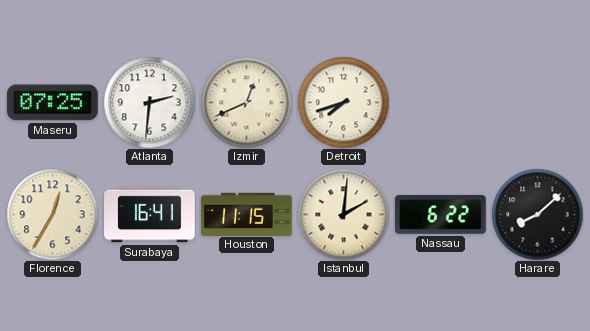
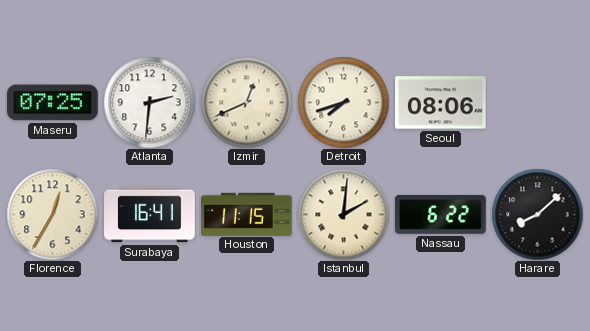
Seoul: none -> 08:06
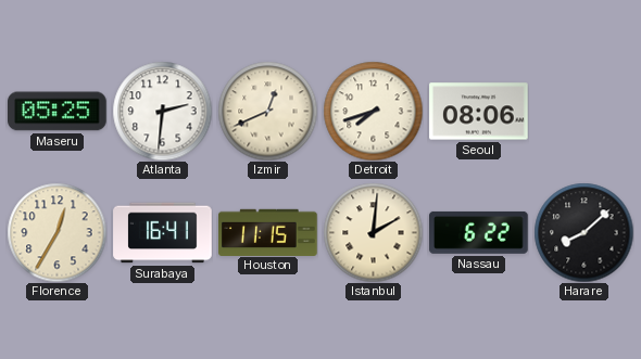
Maseru: 07:25 -> 05:25
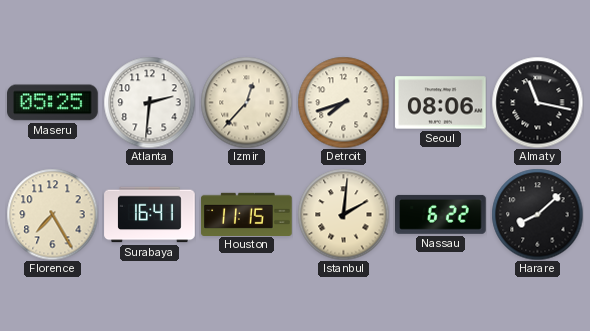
Izmir: 12:41 -> 12:37
Almaty: none -> 11:17
Florence: 12:35 -> 7:25
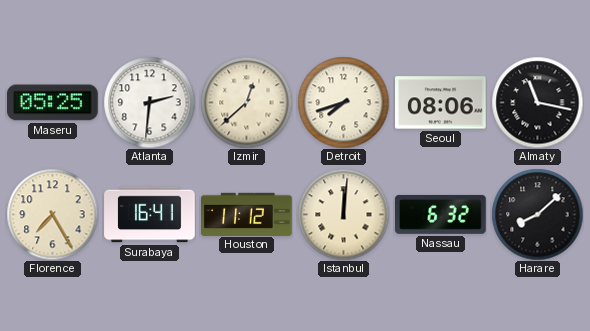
Izmir: 12:37 -> 12:38
Houston: 11:15 -> 11:12
Istanbul: 2:01 -> 12:01
Nassau: 6:22 -> 6:32
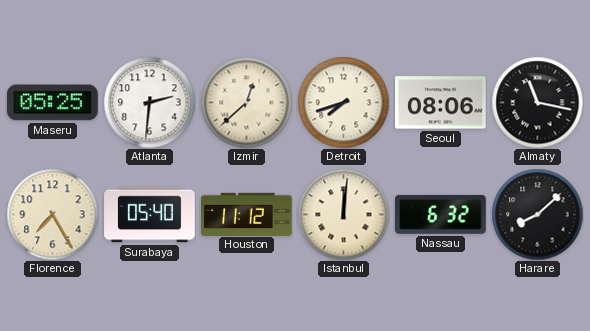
Surabaya: 16:41 -> 05:40
